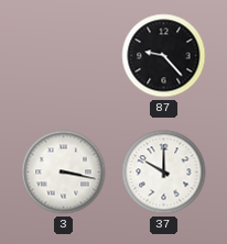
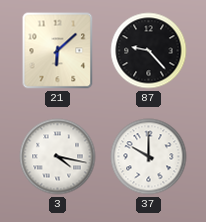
21: none -> 6:08
3: 3:17 -> 4:17
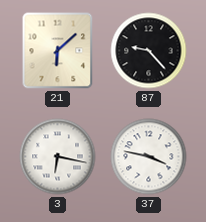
3: 4:17 -> 6:17
37: 10:00 -> 3:47
